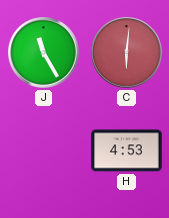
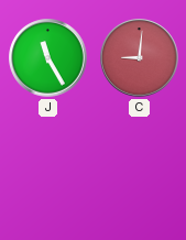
C: 6:01 -> 9:01
H: 4:53 -> none
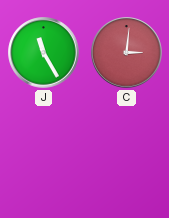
C: 9:01 -> 3:01
